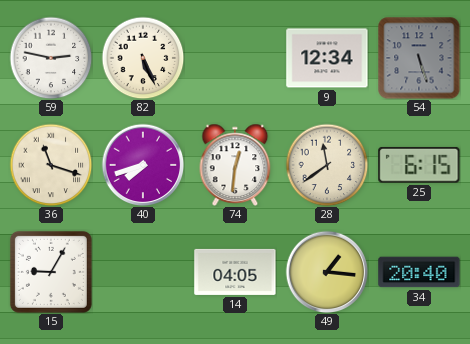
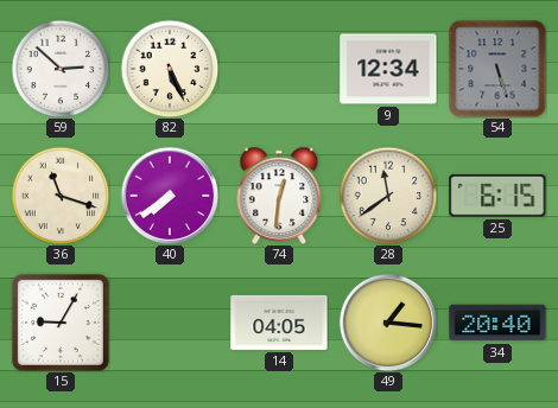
59: 2:47 -> 2:52
40: 7:42 -> 7:39
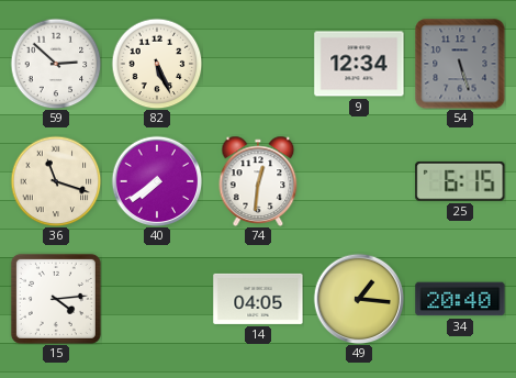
28: 11:39 -> none
15: 9:05 -> 4:14
